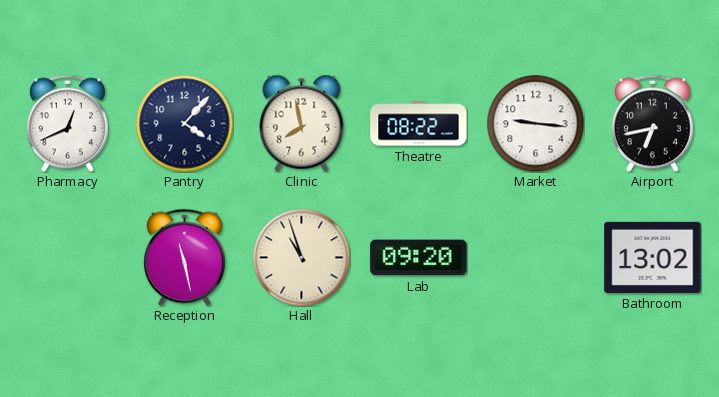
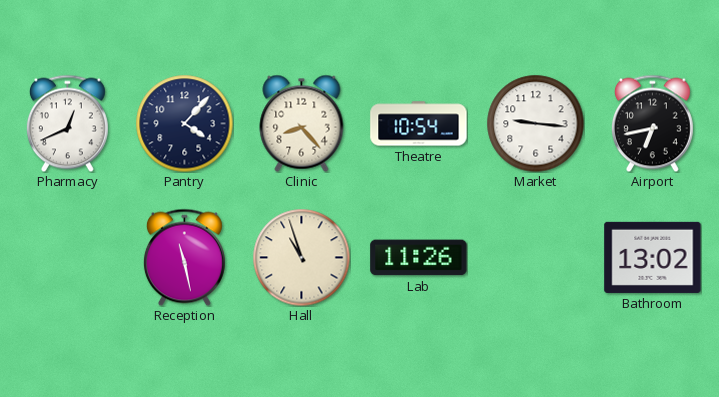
Clinic: 7:58 -> 8:23
Theatre: 08:22 -> 10:54
Lab: 09:20 -> 11:26
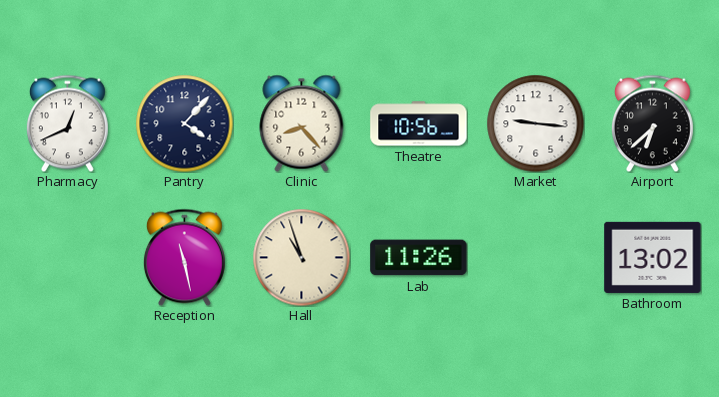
Theatre: 10:54 -> 10:56
Airport: 6:43 -> 6:38
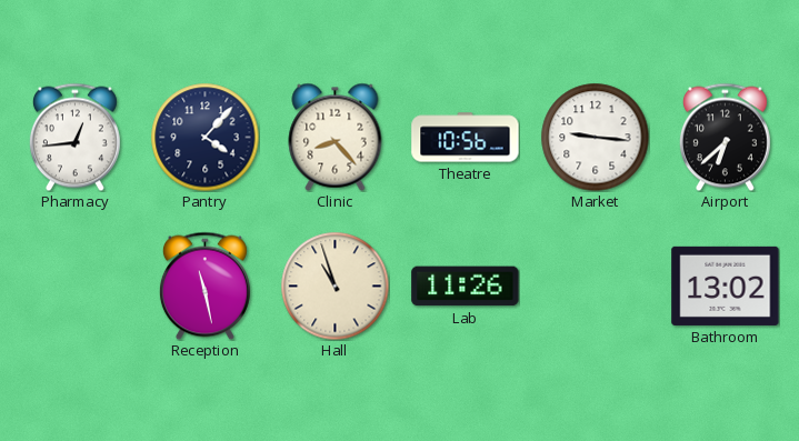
Pharmacy: 12:41 -> 12:44
